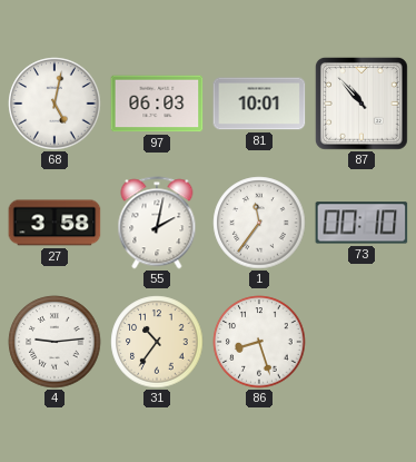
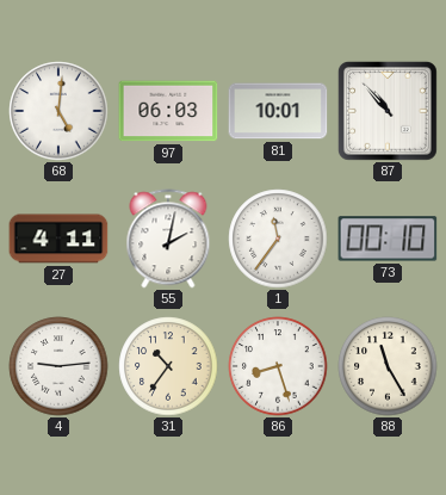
68: 5:02 -> 5:01
27: 3:58 -> 4:11
88: none -> 11:25
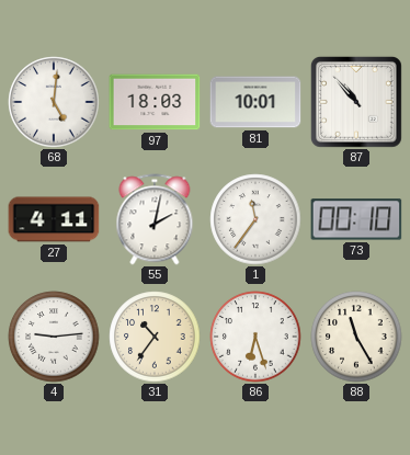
97: 06:03 -> 18:03
86: 8:27 -> 6:27
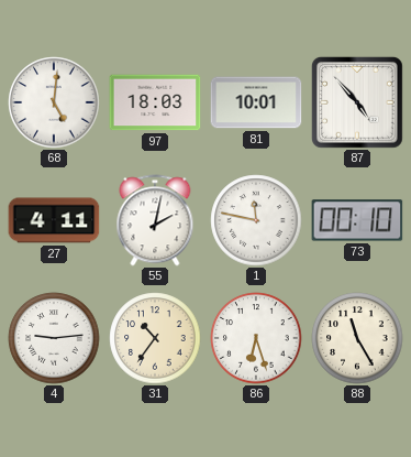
87: 10:53 -> 4:53
1: 11:36 -> 11:47
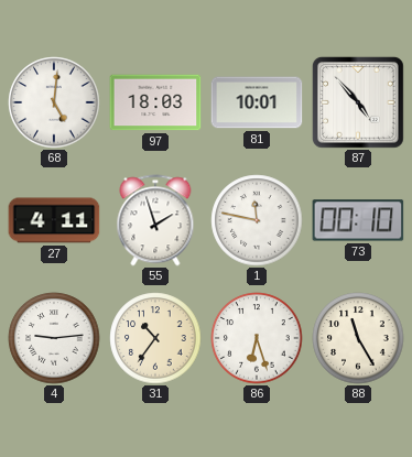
55: 2:02 -> 1:57
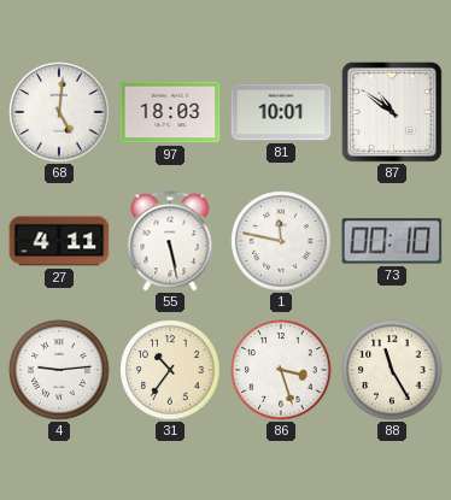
87: 4:53 -> 10:51
55: 1:57 -> 5:28
86: 6:27 -> 3:27
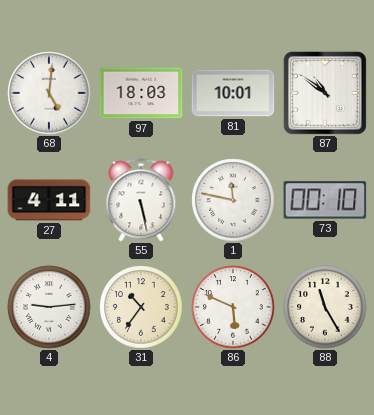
86: 3:27 -> 5:49
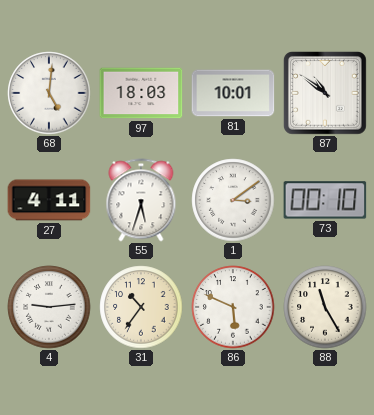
55: 5:28 -> 5:33
1: 11:47 -> 3:09
